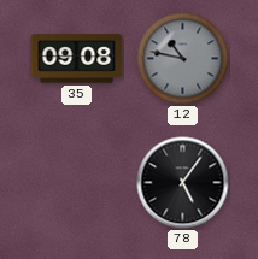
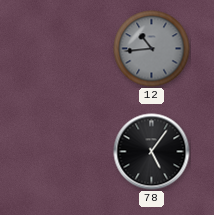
35: 09:08 -> none
12: 10:47 -> 10:44
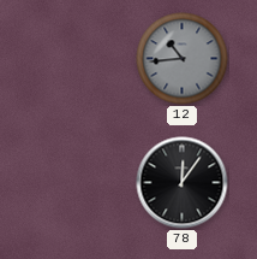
78: 5:06 -> 12:06
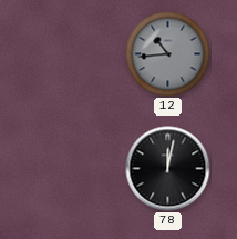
78: 12:06 -> 12:02
